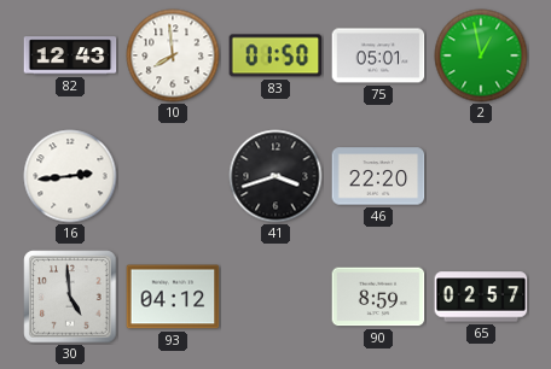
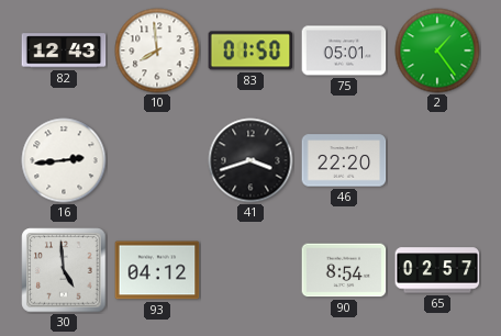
2: 12:58 -> 1:24
90: 8:59 -> 8:54
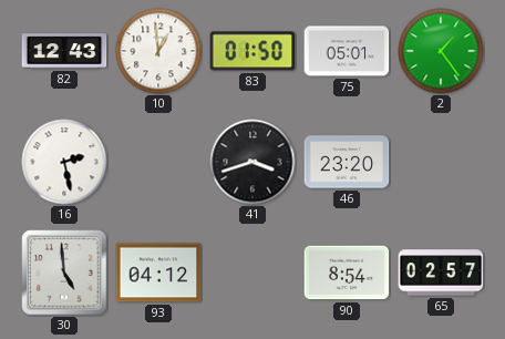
10: 7:59 -> 12:59
16: 2:44 -> 2:28
46: 22:20 -> 23:20
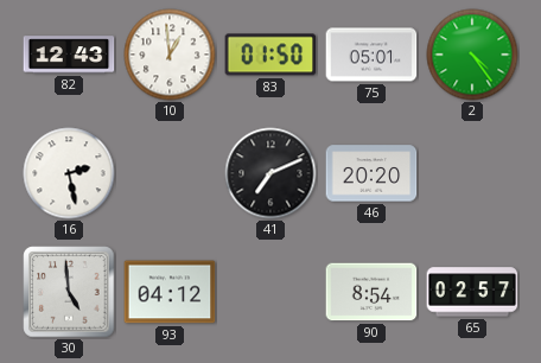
2: 1:24 -> 4:24
41: 3:42 -> 7:11
46: 23:20 -> 20:20
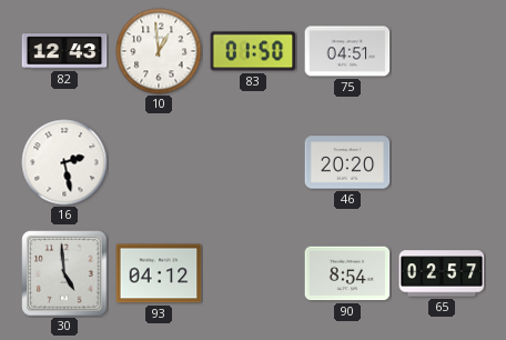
75: 05:01 -> 04:51
2: 4:24 -> none
41: 7:11 -> none
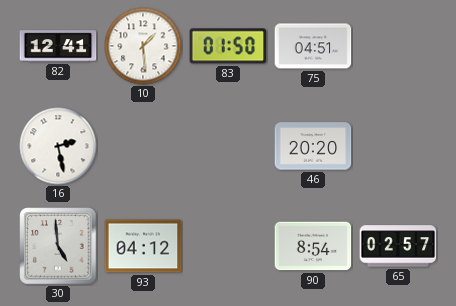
82: 12:43 -> 12:41
10: 12:59 -> 1:29
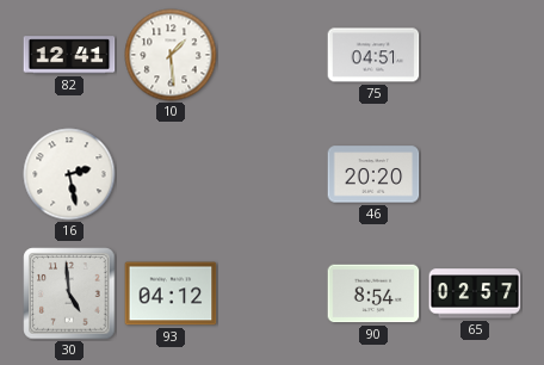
83: 01:50 -> none
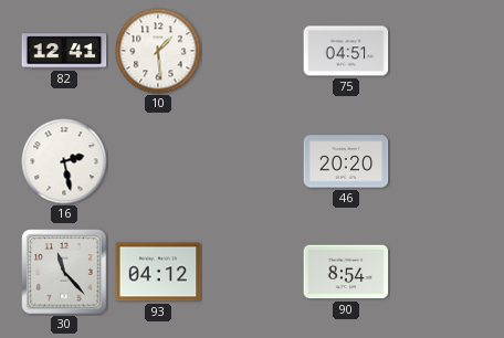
30: 4:59 -> 11:23
65: 02:57 -> none
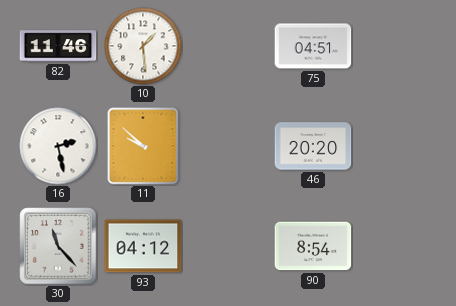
82: 12:41 -> 11:46
11: none -> 9:52
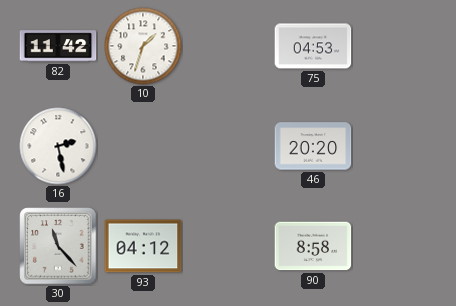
82: 11:46 -> 11:42
10: 1:29 -> 1:33
75: 04:51 -> 04:53
11: 9:52 -> none
90: 8:54 -> 8:58
